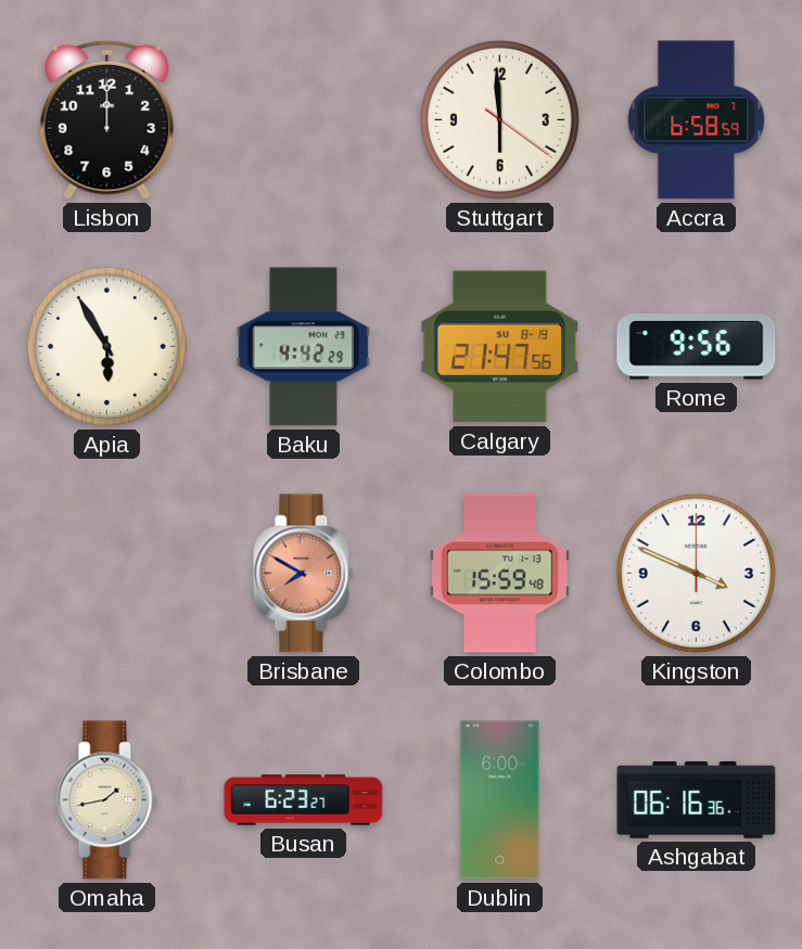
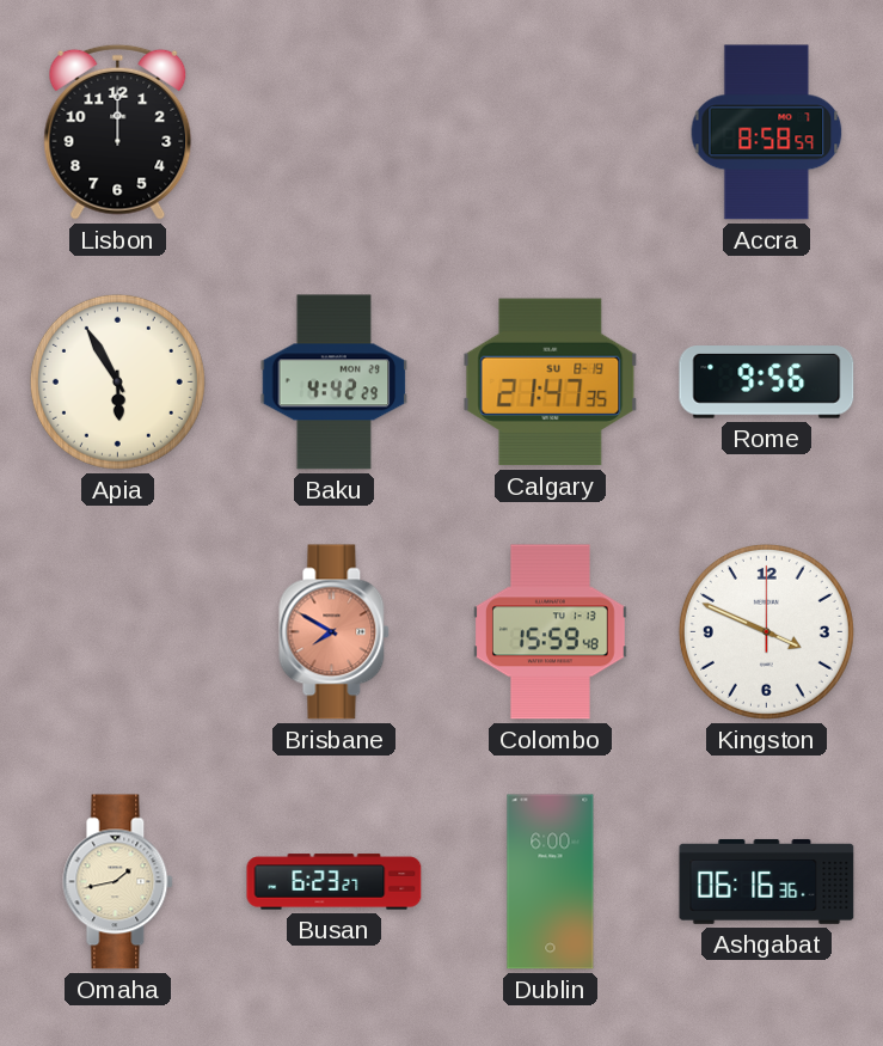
Stuttgart: 5:59 -> none
Accra: 6:58 -> 8:58
Calgary: 21:47:56 -> 21:47:35
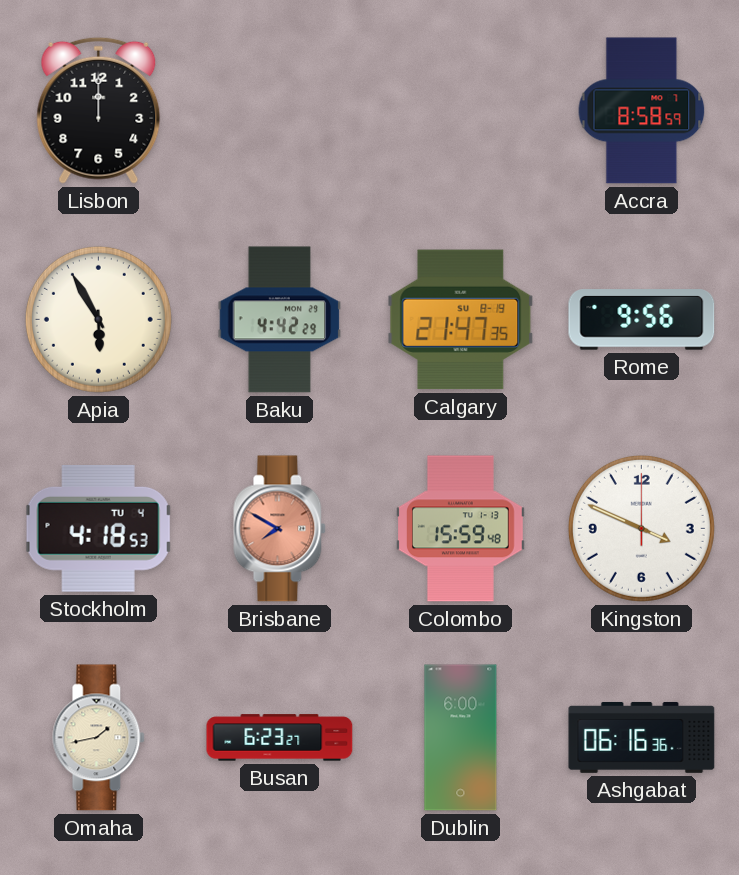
Stockholm: none -> 4:18
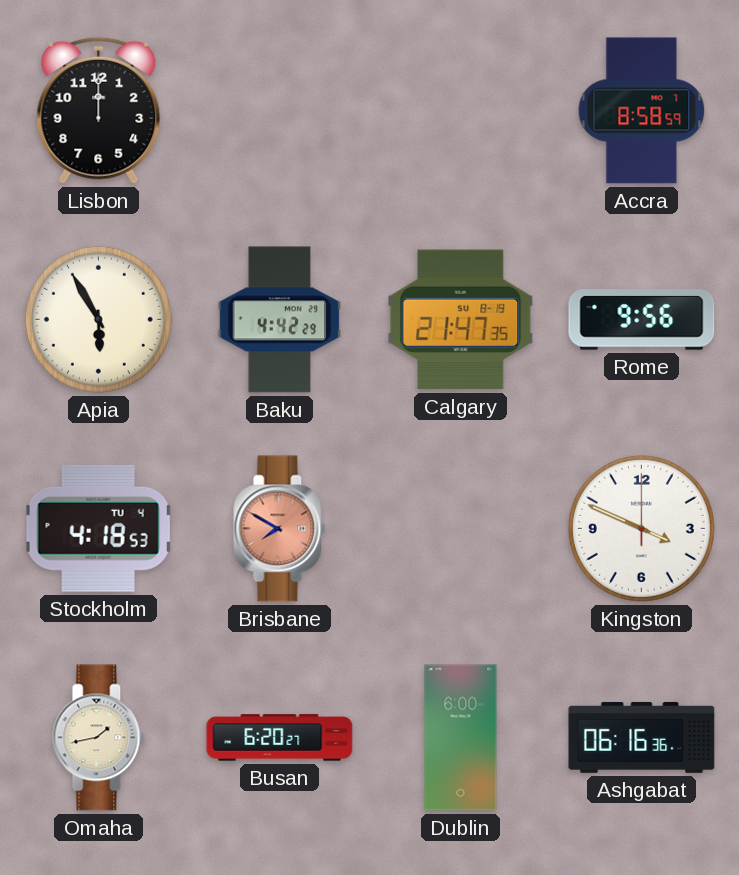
Colombo: 15:59 -> none
Busan: 6:23 -> 6:20
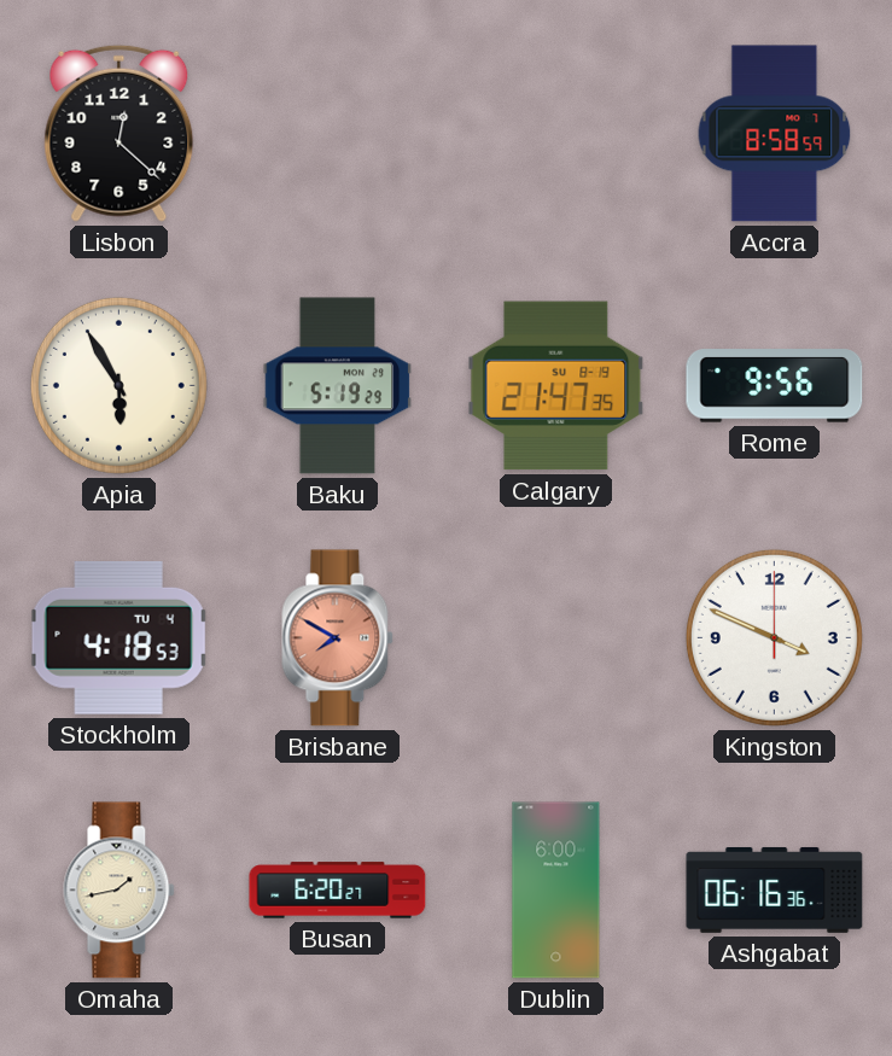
Lisbon: 12:00 -> 12:22
Baku: 4:42 -> 5:19
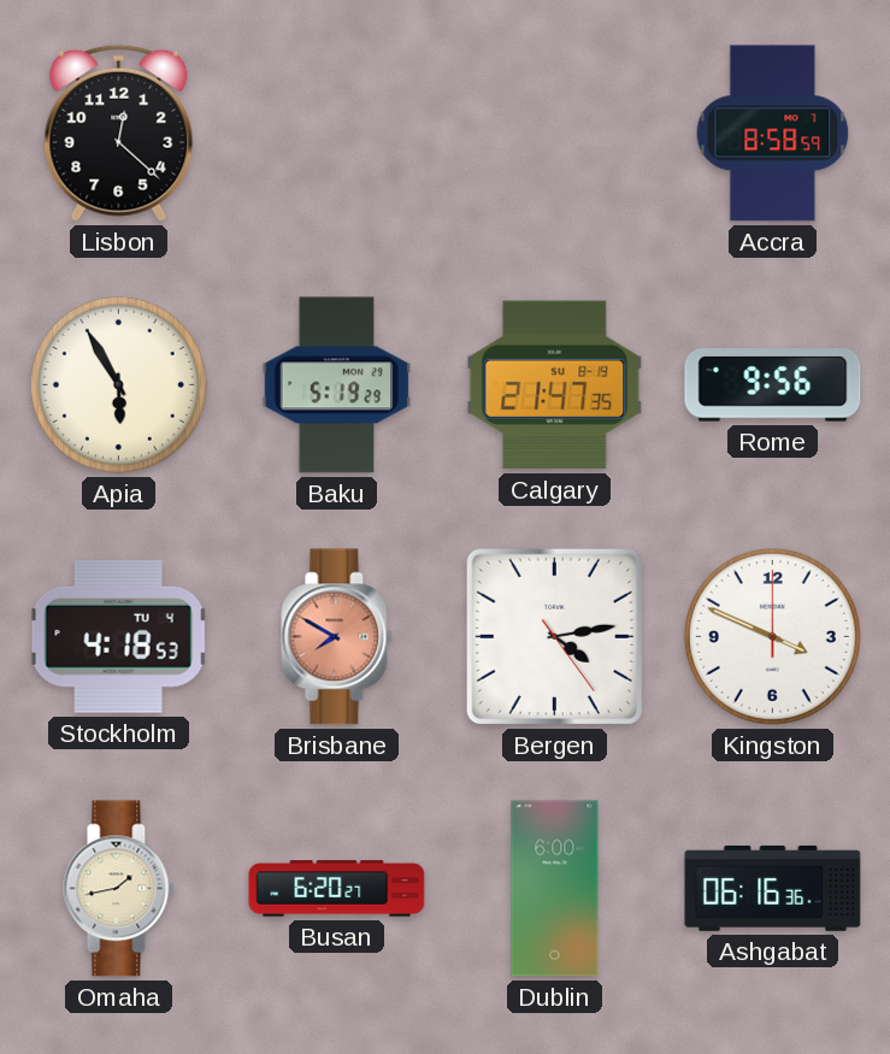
Bergen: none -> 4:13
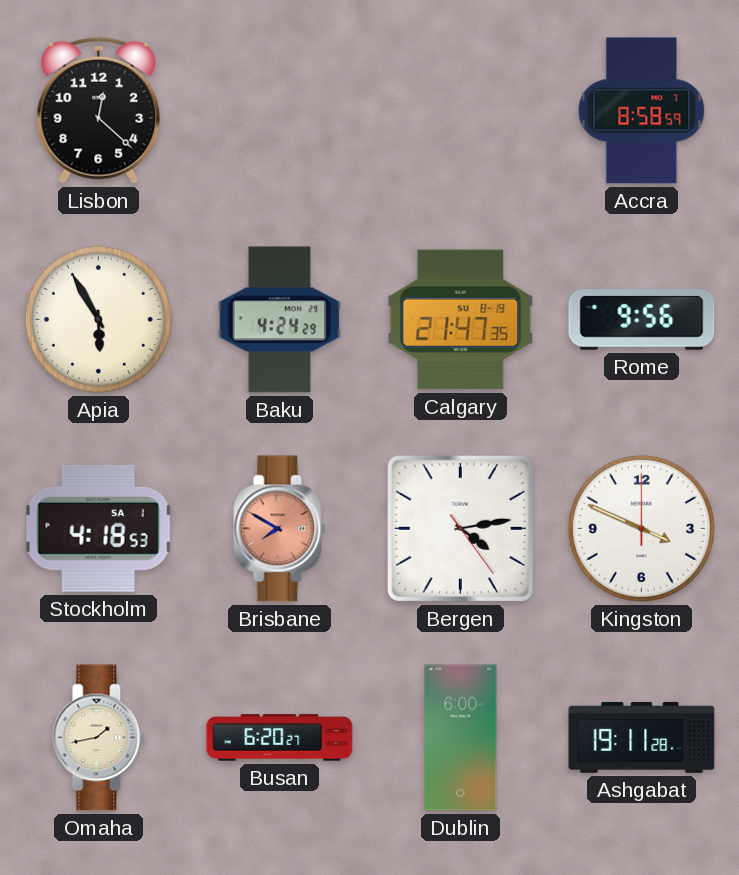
Baku: 5:19 -> 4:24
Stockholm date: TU 4 -> SA 1
Ashgabat: 06:16 -> 19:11
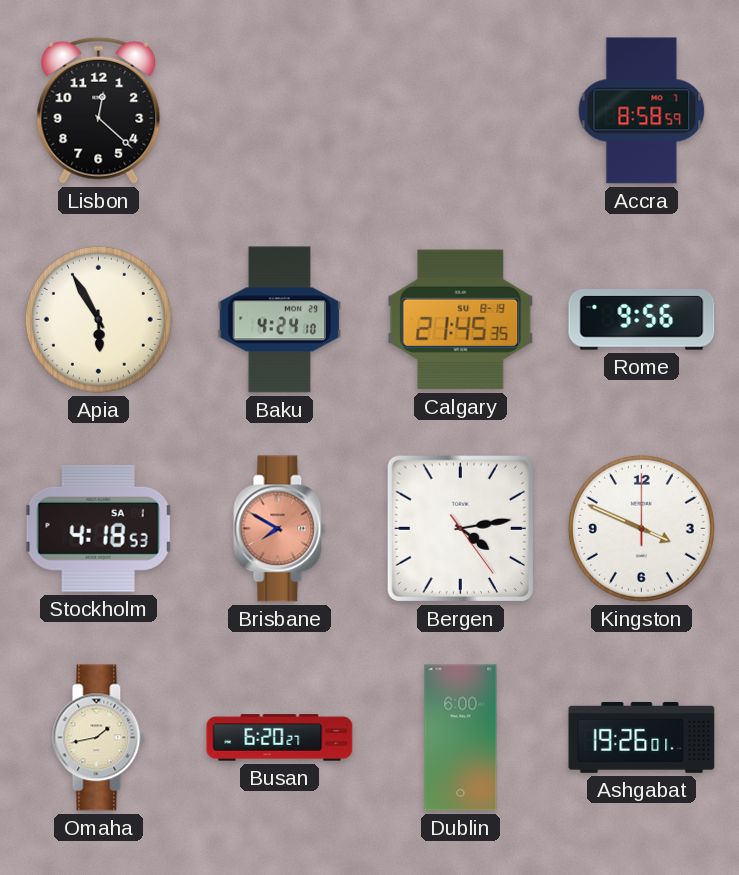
Baku: 4:24:29 -> 4:24:10
Calgary: 21:47 -> 21:45
Ashgabat: 19:11 -> 19:26
